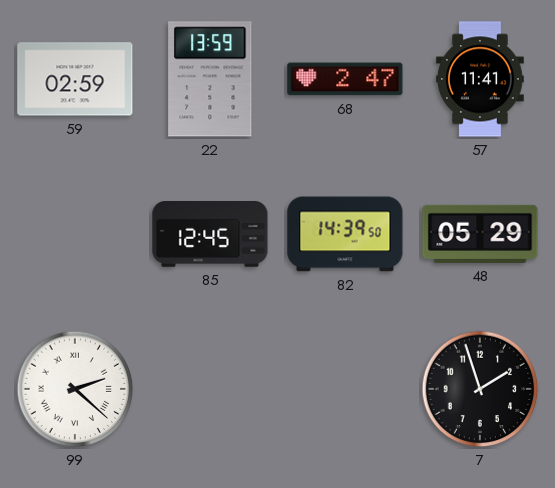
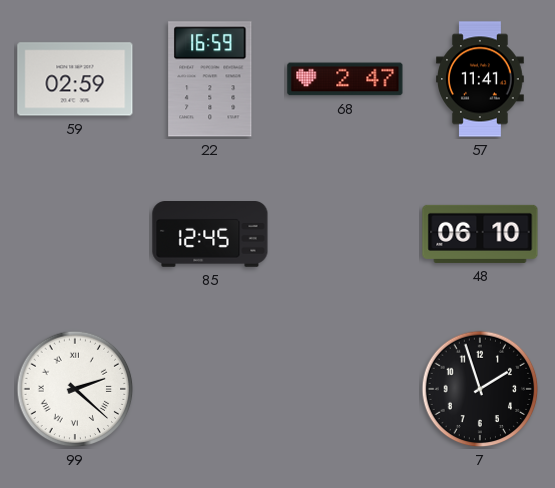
22: 13:59 -> 16:59
82: 14:39 -> none
48: 05:29 -> 06:10
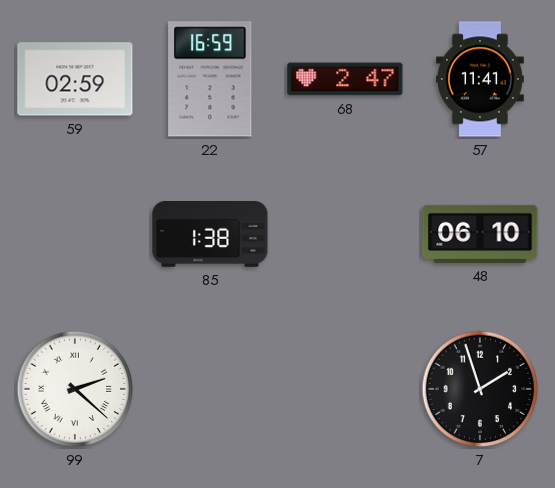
85: 12:45 -> 1:38
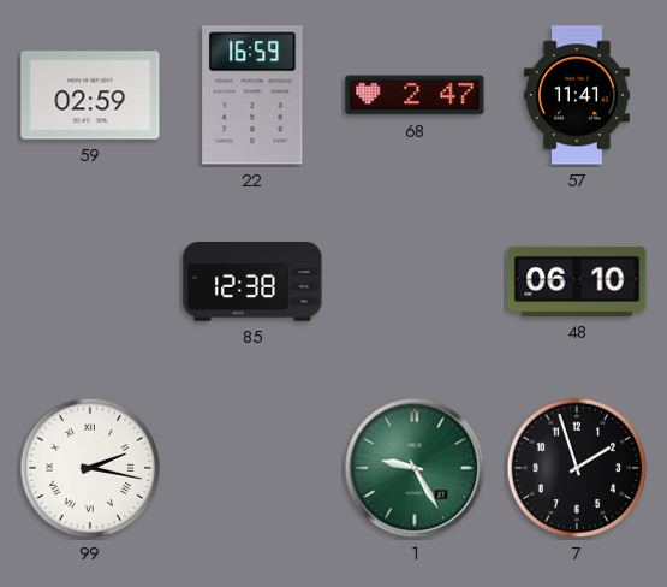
85: 1:38 -> 12:38
99: 2:22 -> 2:17
1: none -> 9:25
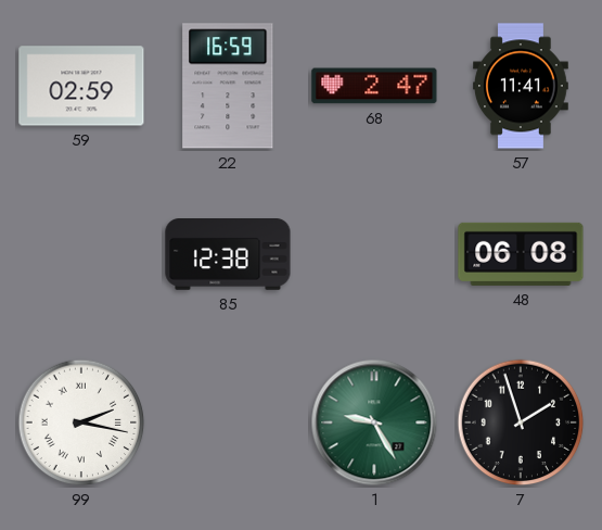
48: 06:10 -> 06:08
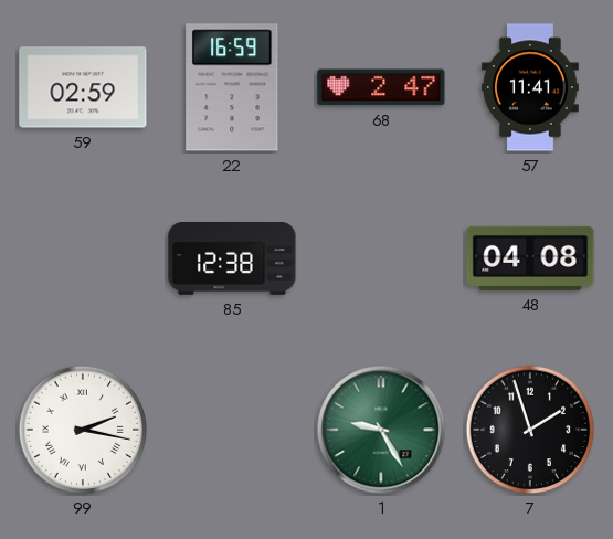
48: 06:08 -> 04:08
